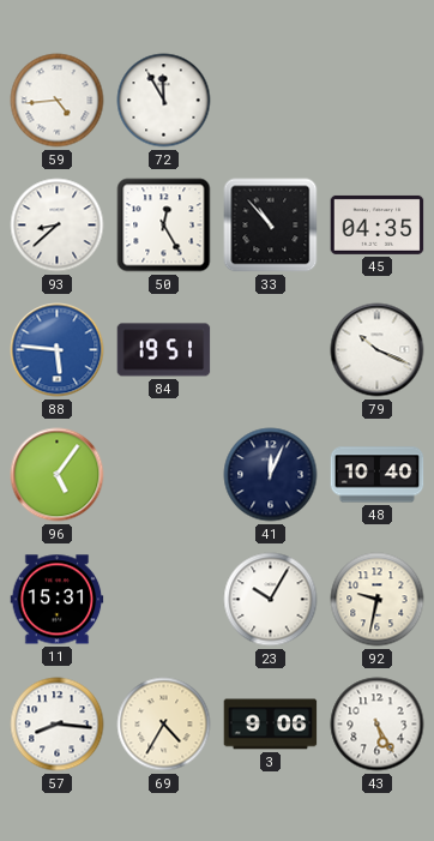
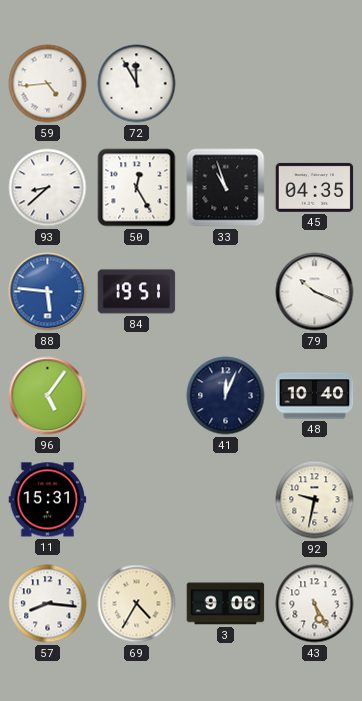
33: 10:53 -> 10:57
23: 10:05 -> none
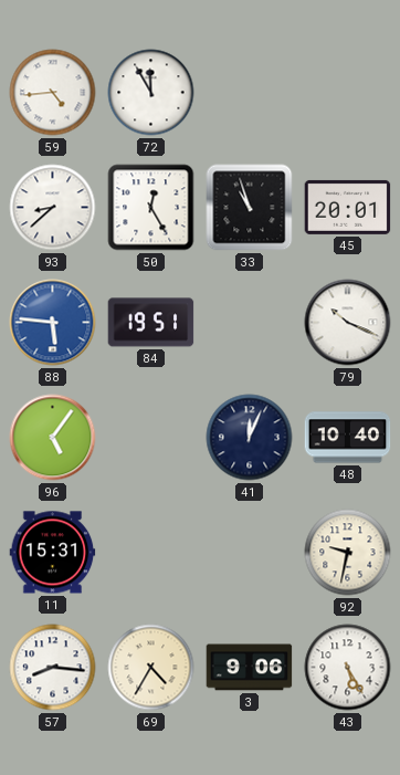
45: 04:35 -> 20:01
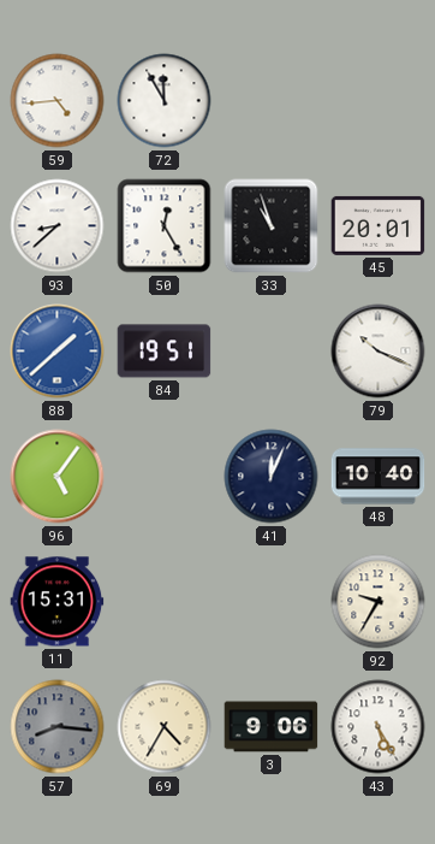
88: 5:46 -> 1:38
92: 9:32 -> 9:35
57 dial: white -> grey
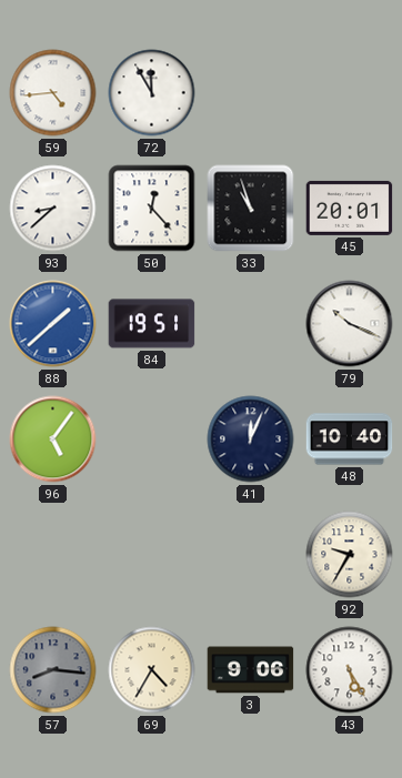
50: 12:25 -> 12:23
11: 15:31 -> none
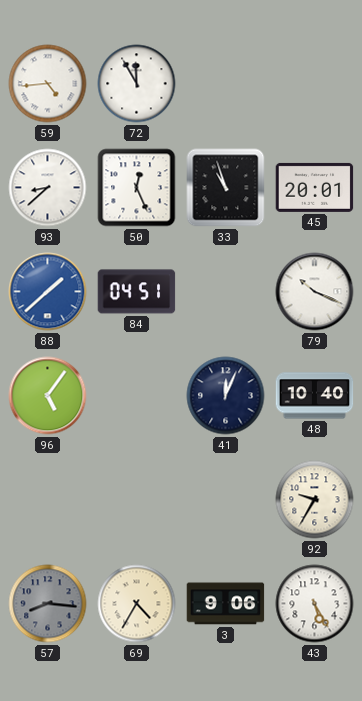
50: 12:23 -> 12:26
84: 19:51 -> 04:51
